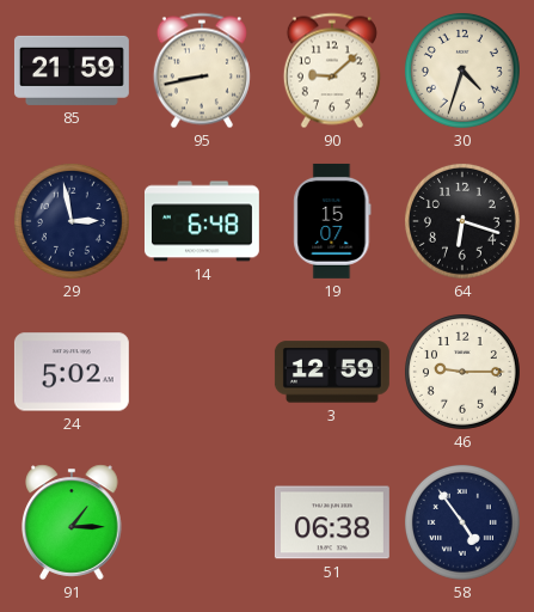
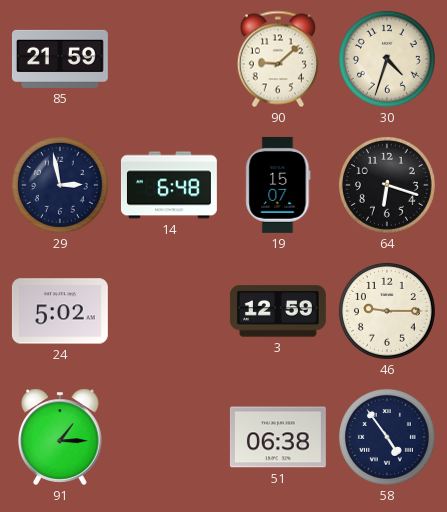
95: 8:43 -> none
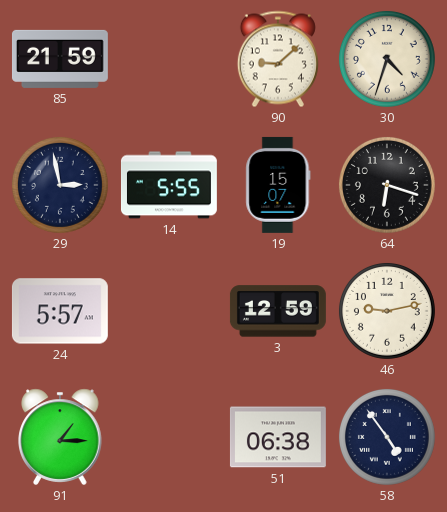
14: 6:48 -> 5:55
24: 5:02 -> 5:57
46: 9:15 -> 9:13
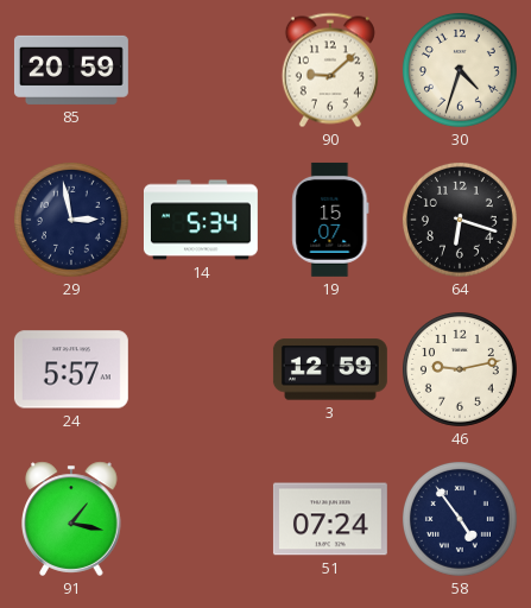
85: 21:59 -> 20:59
14: 5:55 -> 5:34
91: 1:15 -> 1:17
51: 06:38 -> 07:24
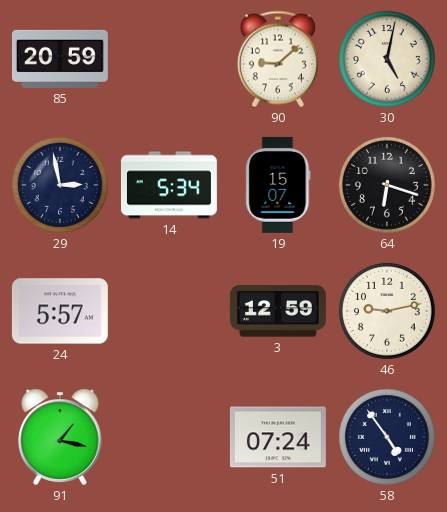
30: 4:33 -> 5:02
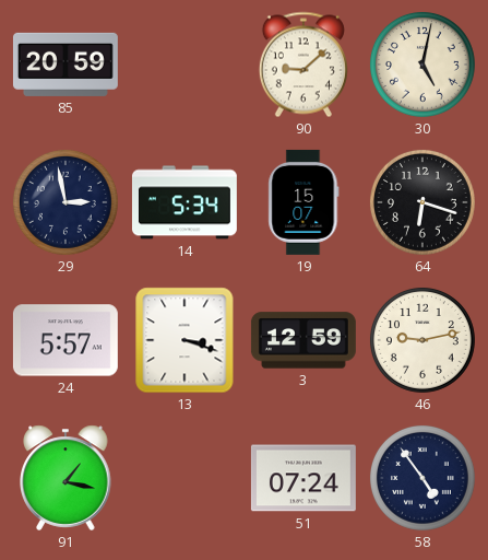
13: none -> 3:18
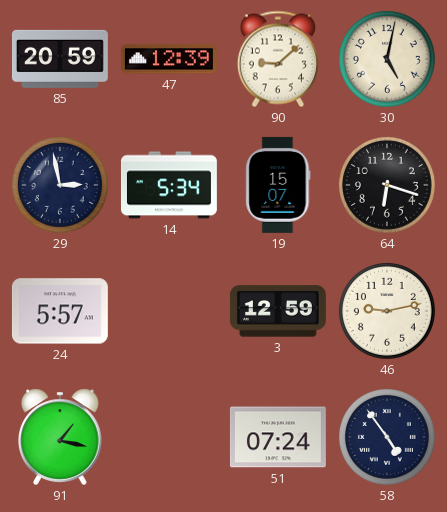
47: none -> 12:39
13: 3:18 -> none
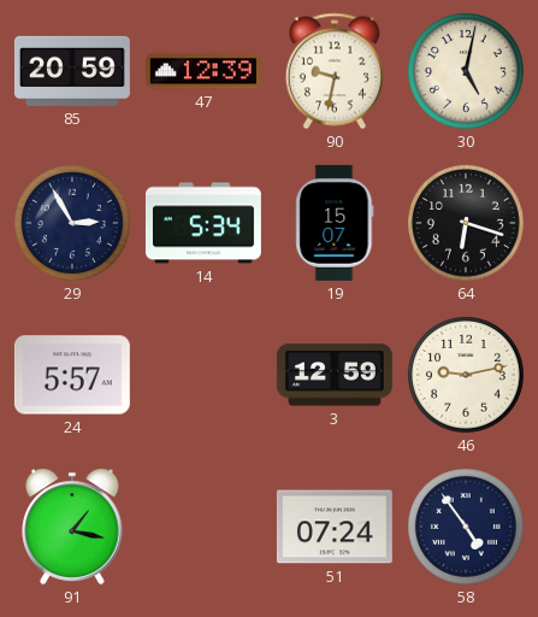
90: 9:08 -> 9:32
29: 2:58 -> 2:55
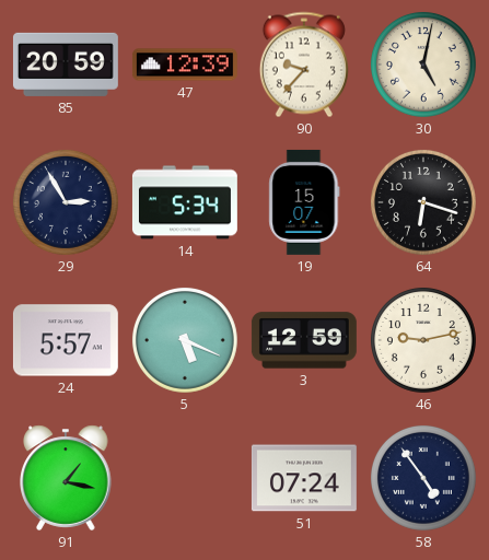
90: 9:32 -> 9:37
5: none -> 5:19
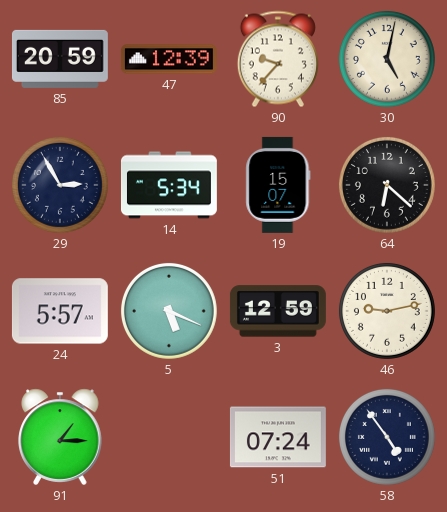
64: 6:18 -> 6:22
91: 1:17 -> 1:15
